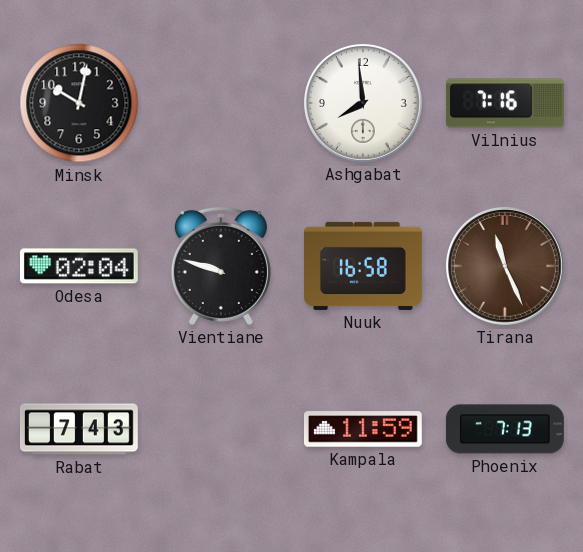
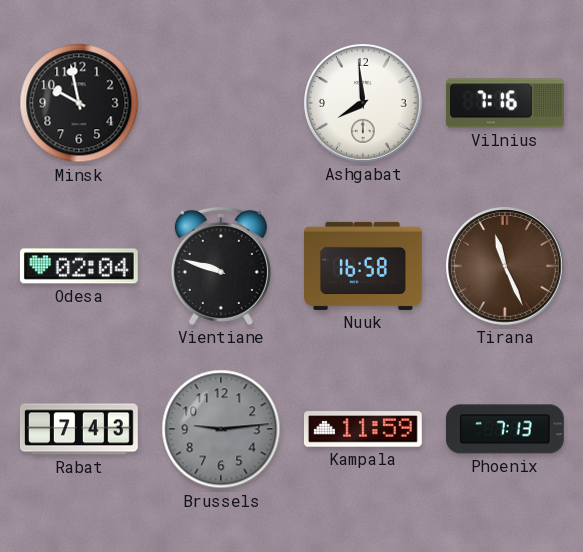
Minsk: 10:02 -> 9:58
Brussels: none -> 9:14
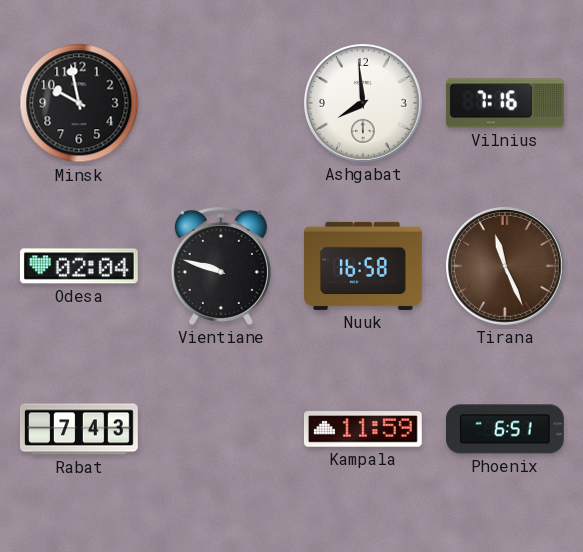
Brussels: 9:14 -> none
Phoenix: 7:13 -> 6:51
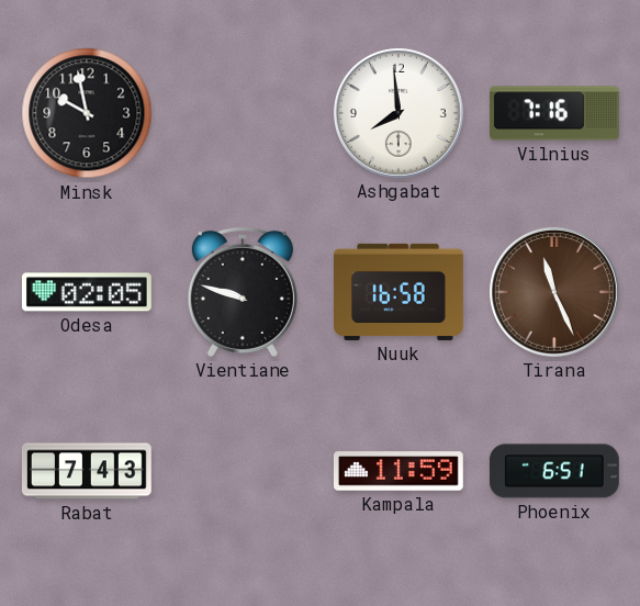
Odesa: 02:04 -> 02:05
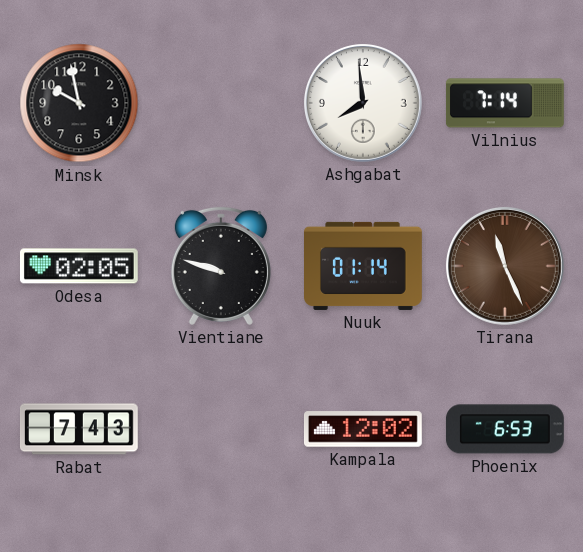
Vilnius: 7:16 -> 7:14
Nuuk: 16:58 -> 01:14
Kampala: 11:59 -> 12:02
Phoenix: 6:51 -> 6:53
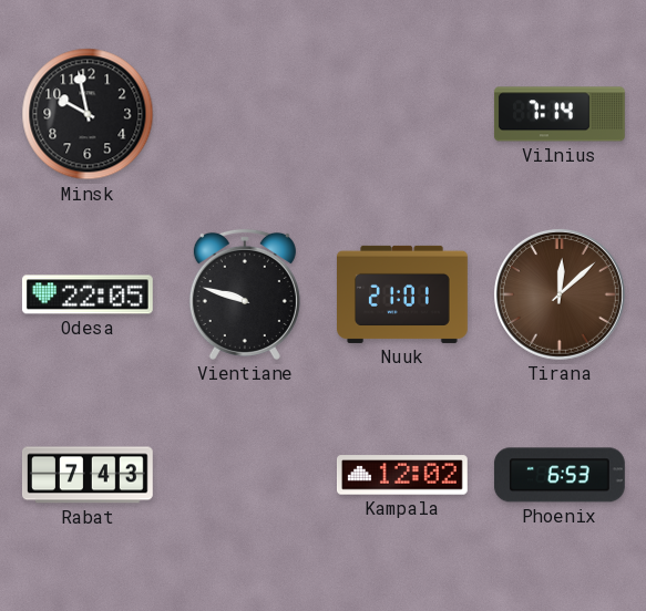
Ashgabat: 7:59 -> none
Odesa: 02:05 -> 22:05
Nuuk: 01:14 -> 21:01
Tirana: 11:26 -> 12:08
